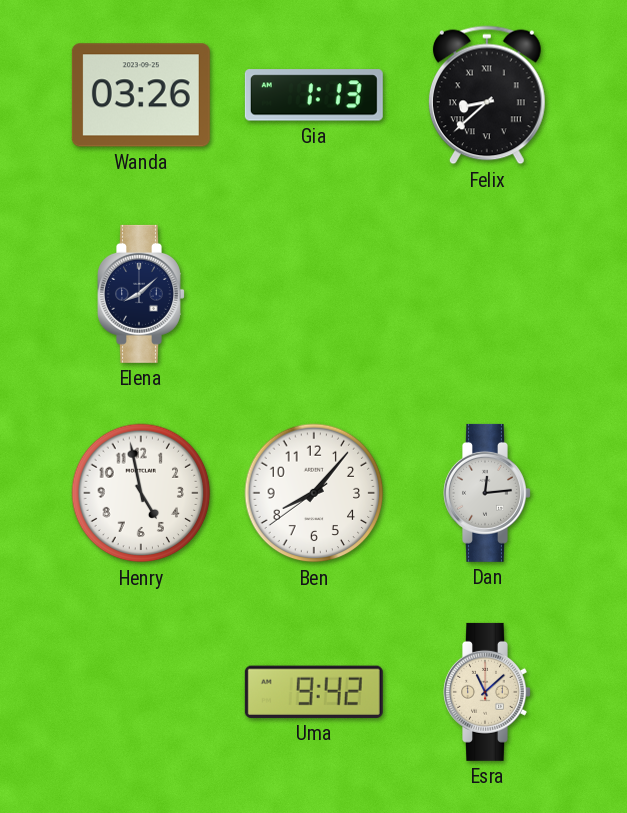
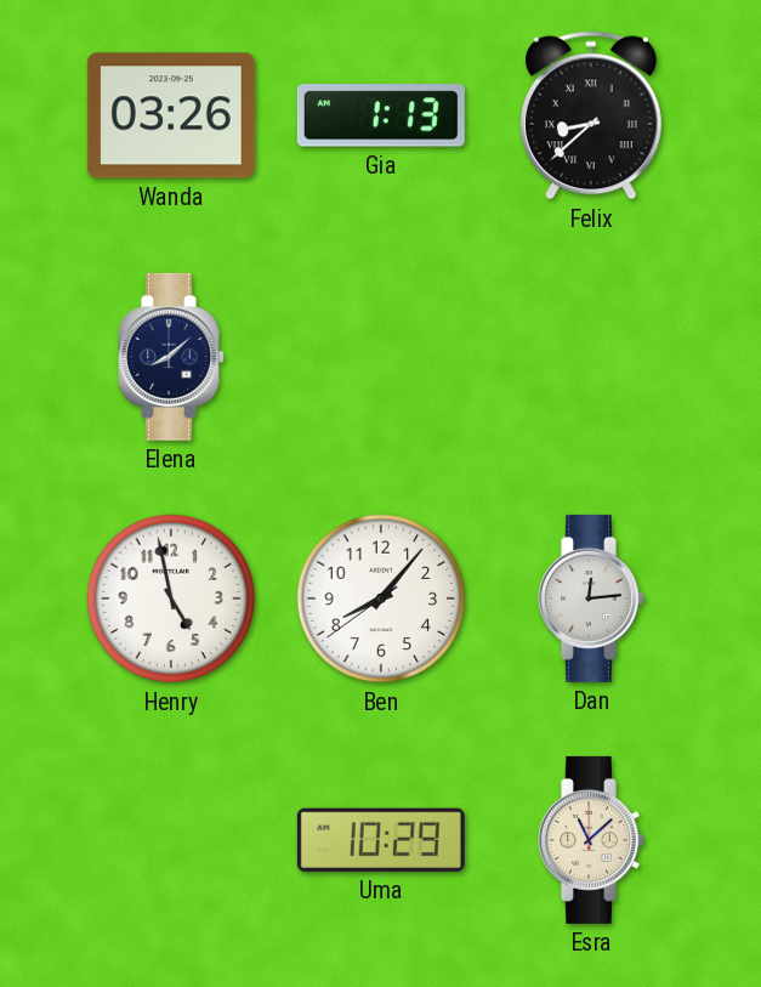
Uma: 9:42 -> 10:29
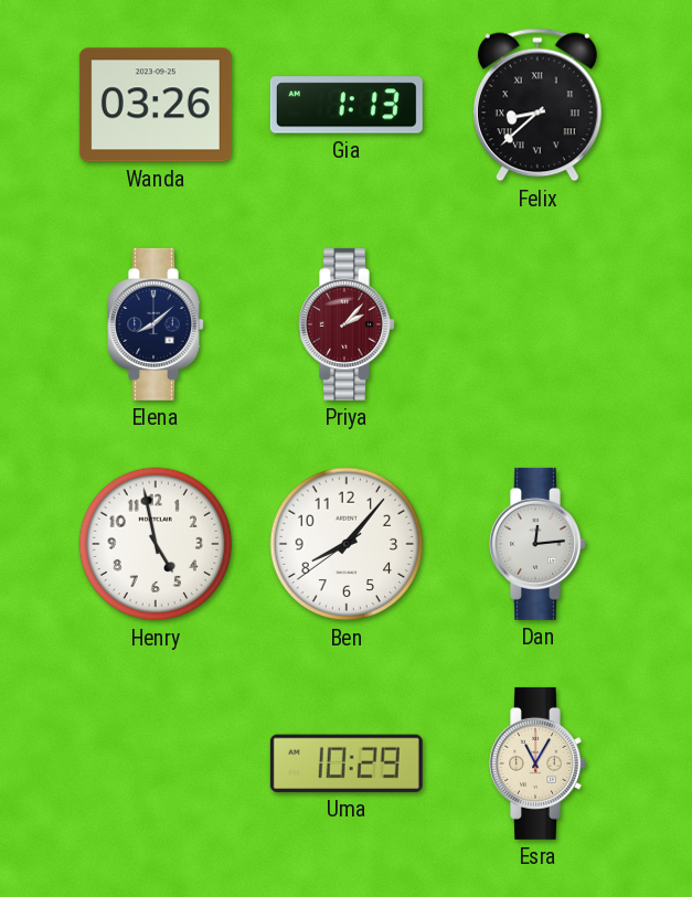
Priya: none -> 2:07
Esra: 11:08 -> 11:05
